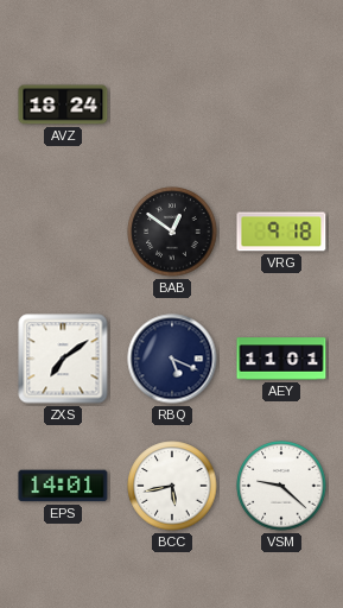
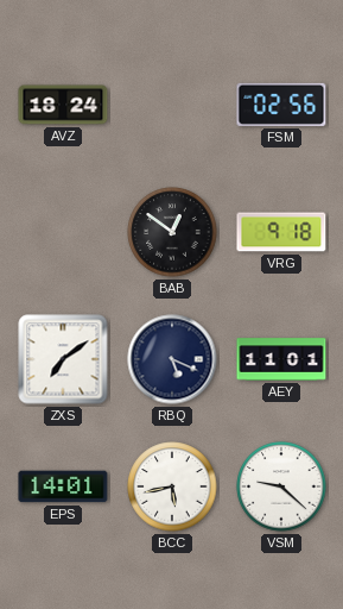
FSM: none -> 02:56
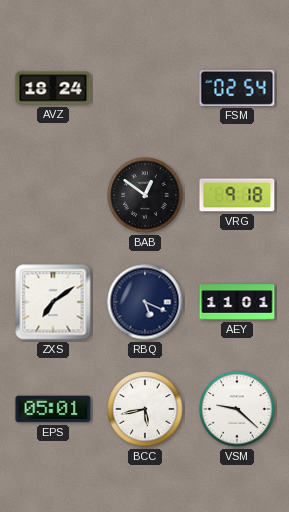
FSM: 02:56 -> 02:54
EPS: 14:01 -> 05:01
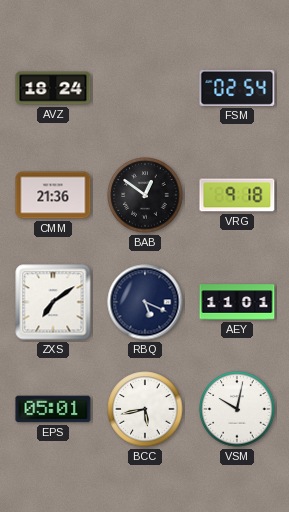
CMM: none -> 21:36
VSM: 9:22 -> 10:02
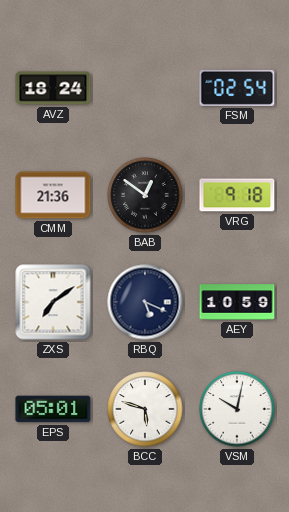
AEY: 11:01 -> 10:59
BCC: 5:43 -> 5:48
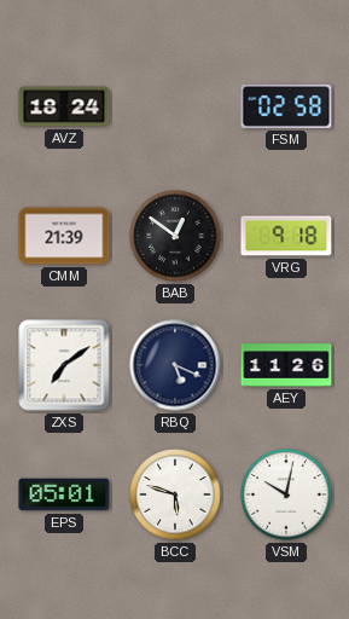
FSM: 02:54 -> 02:58
CMM: 21:36 -> 21:39
AEY: 10:59 -> 11:26
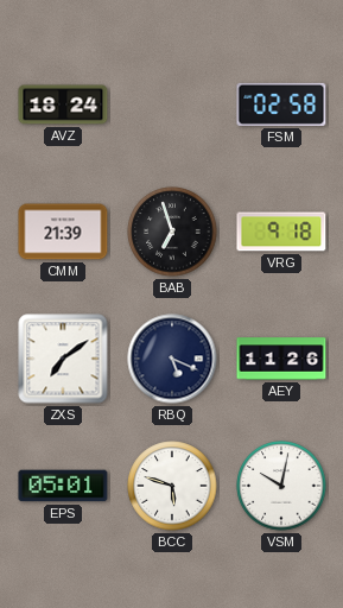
BAB: 12:51 -> 6:57
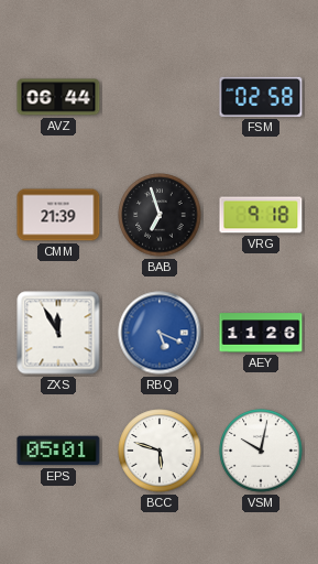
AVZ: 18:24 -> 06:44
ZXS: 7:09 -> 11:55
RBQ dial: navy -> blue
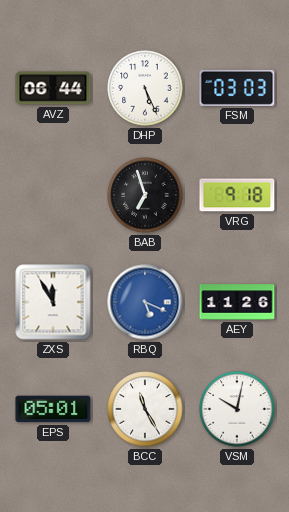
DHP: none -> 5:26
FSM: 02:58 -> 03:03
CMM: 21:39 -> none
BCC: 5:48 -> 11:25
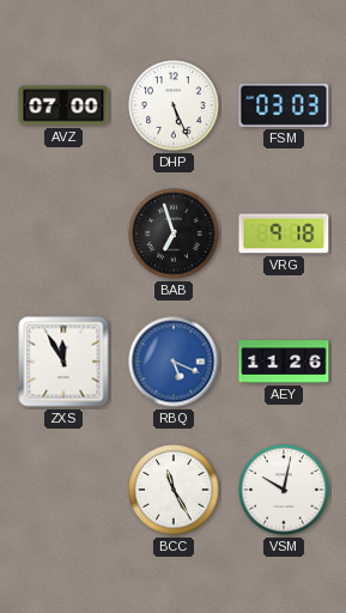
AVZ: 06:44 -> 07:00
EPS: 05:01 -> none
